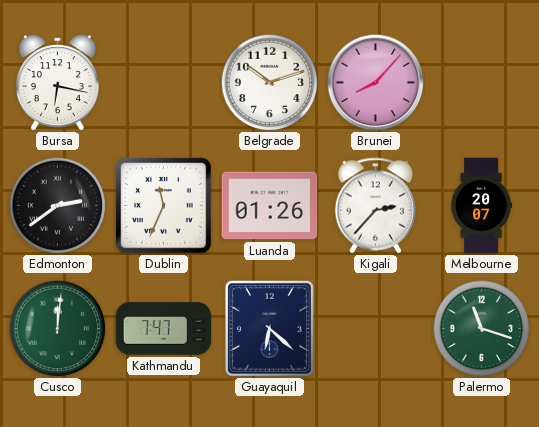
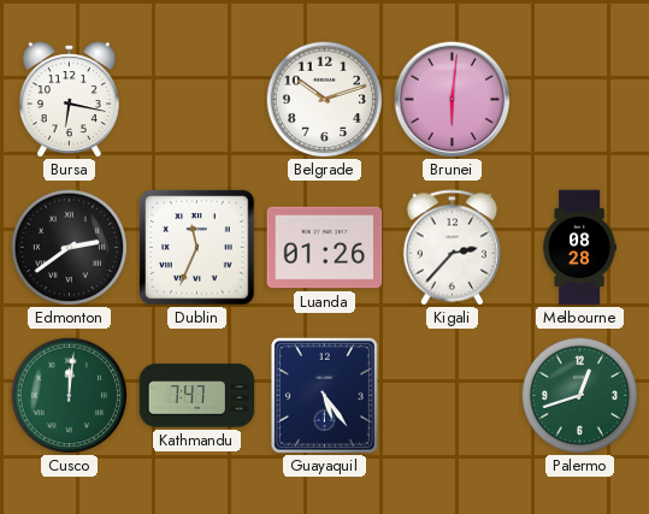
Brunei: 8:07 -> 6:01
Melbourne: 20:07 -> 08:28
Guayaquil: 6:22 -> 5:24
Palermo: 11:18 -> 12:42
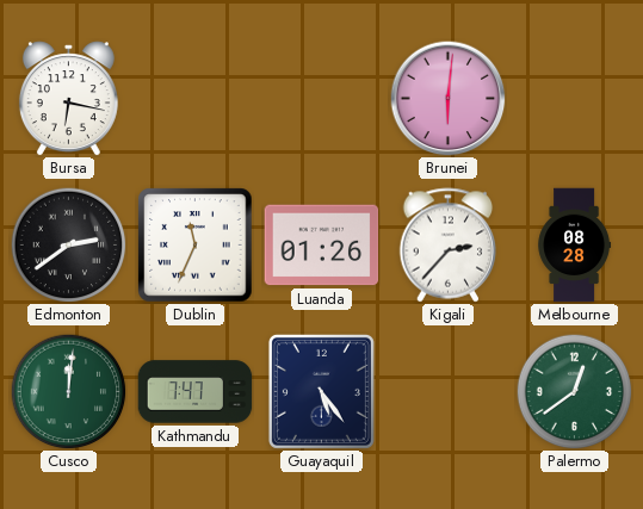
Belgrade: 10:12 -> none
Palermo: 12:42 -> 12:39
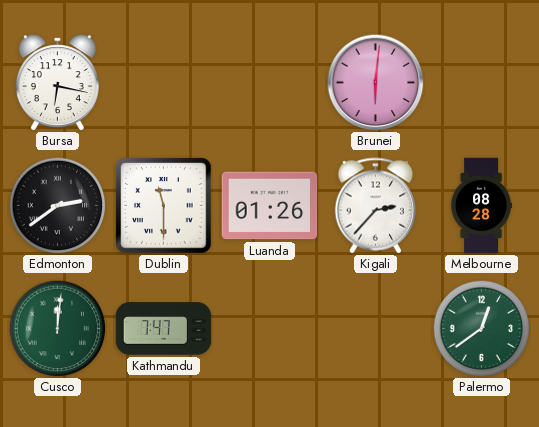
Dublin: 11:34 -> 11:30
Guayaquil: 5:24 -> none
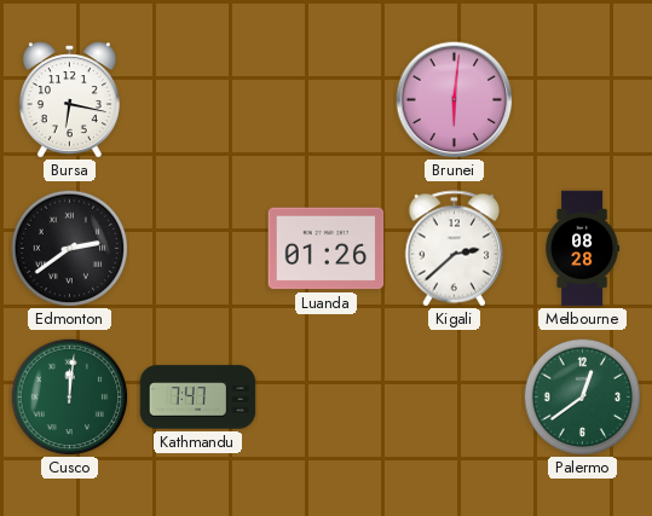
Dublin: 11:30 -> none
Kigali: 2:37 -> 2:38
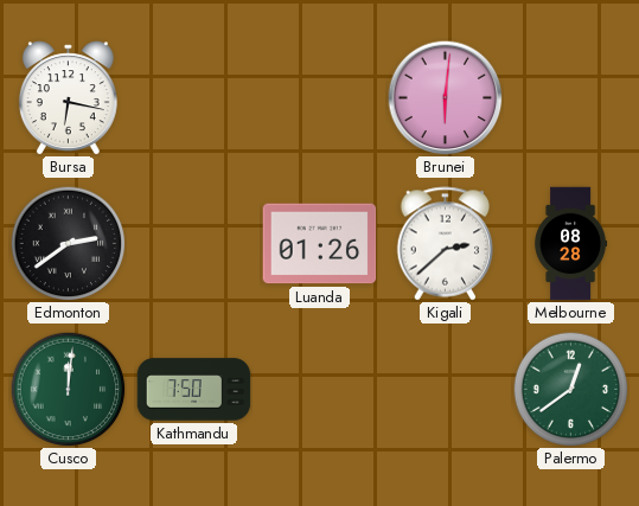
Kathmandu: 7:47 -> 7:50
